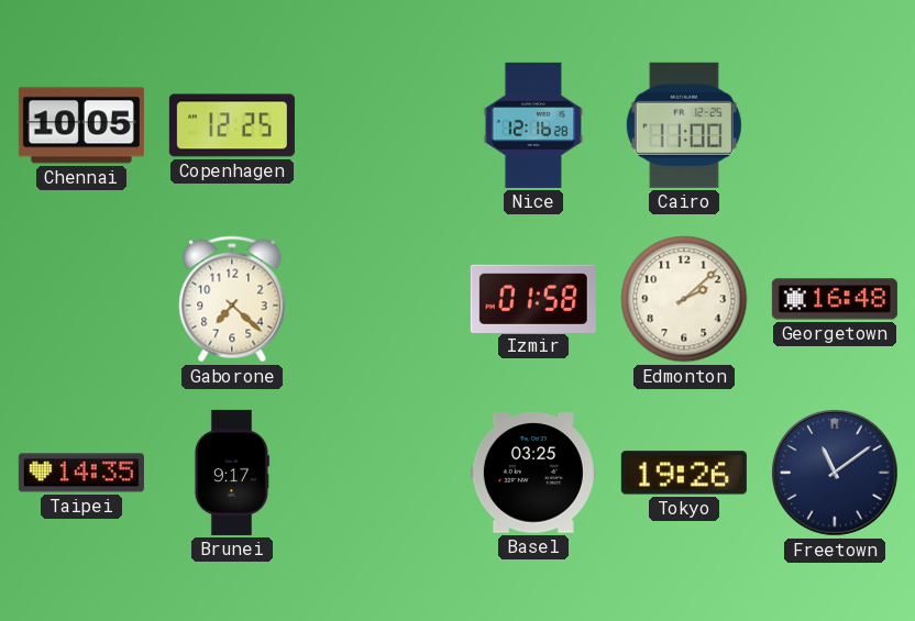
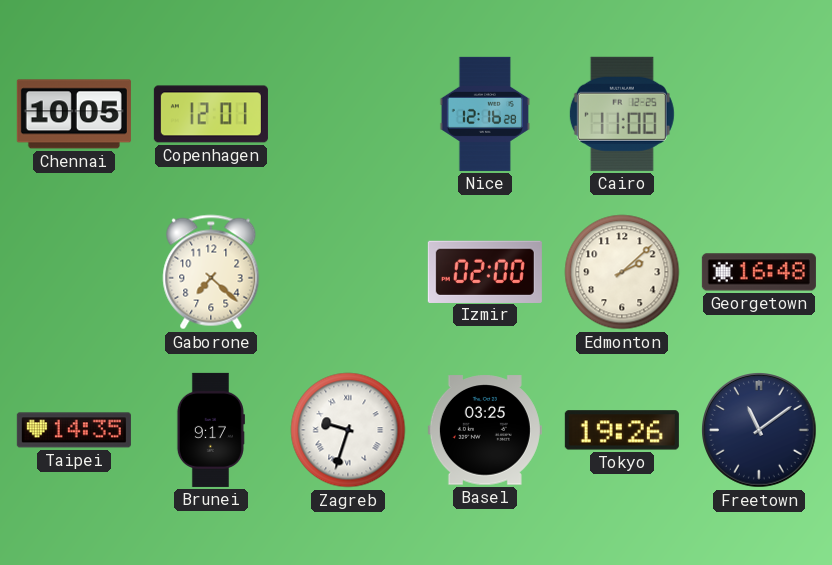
Copenhagen: 12:25 -> 12:01
Izmir: 01:58 -> 02:00
Zagreb: none -> 9:33
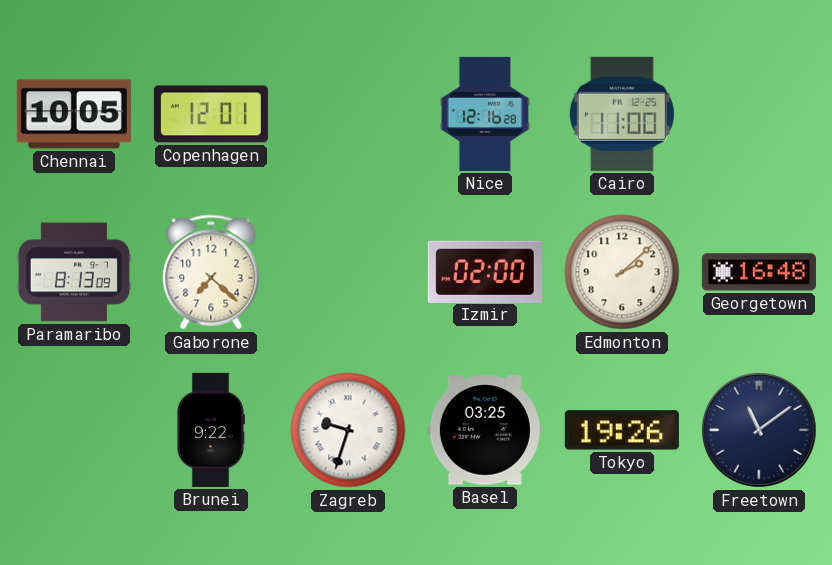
Paramaribo: none -> 8:13
Taipei: 14:35 -> none
Brunei: 9:17 -> 9:22
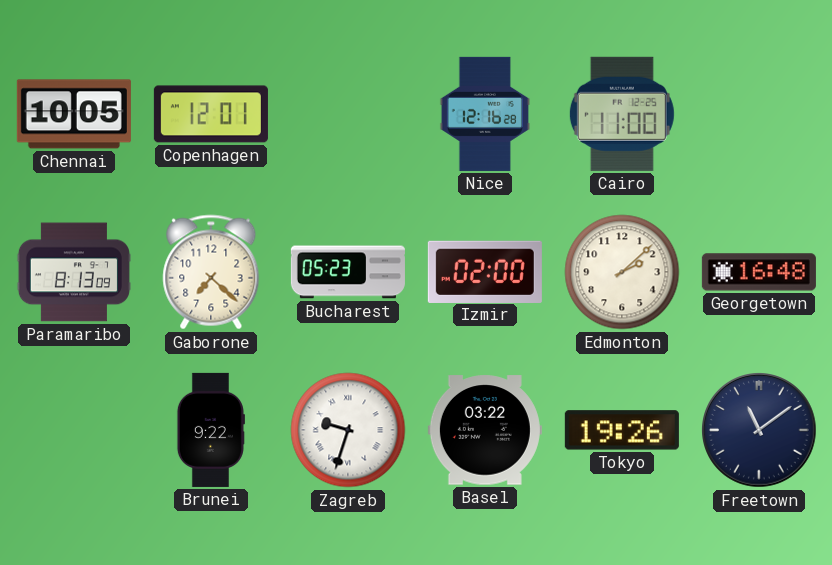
Bucharest: none -> 05:23
Basel: 03:25 -> 03:22
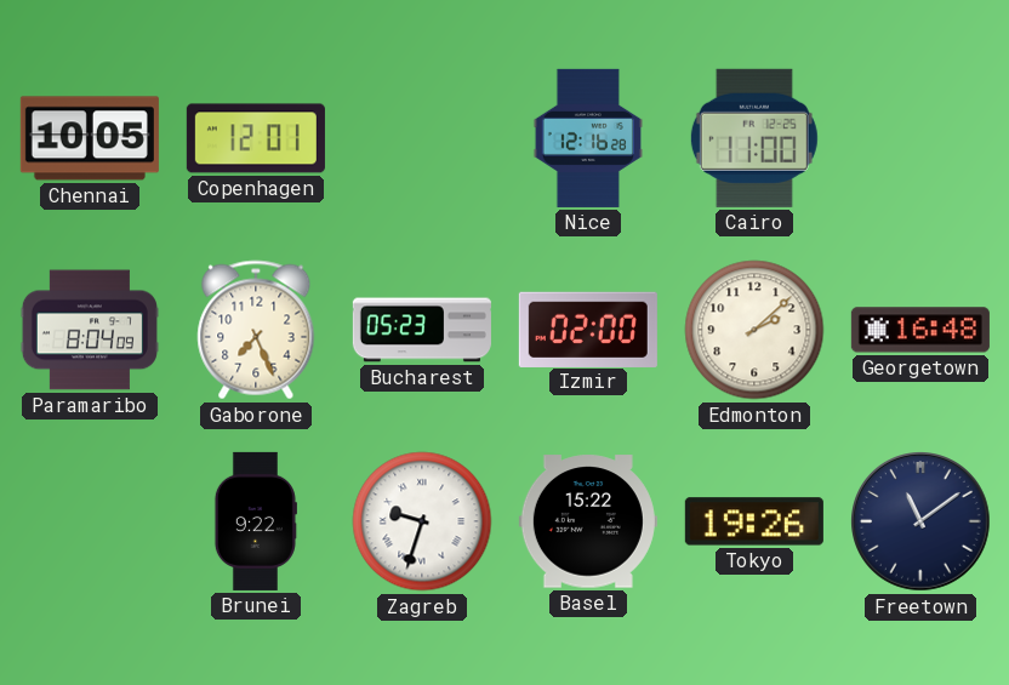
Paramaribo: 8:13 -> 8:04
Gaborone: 7:22 -> 7:26
Basel: 03:22 -> 15:22
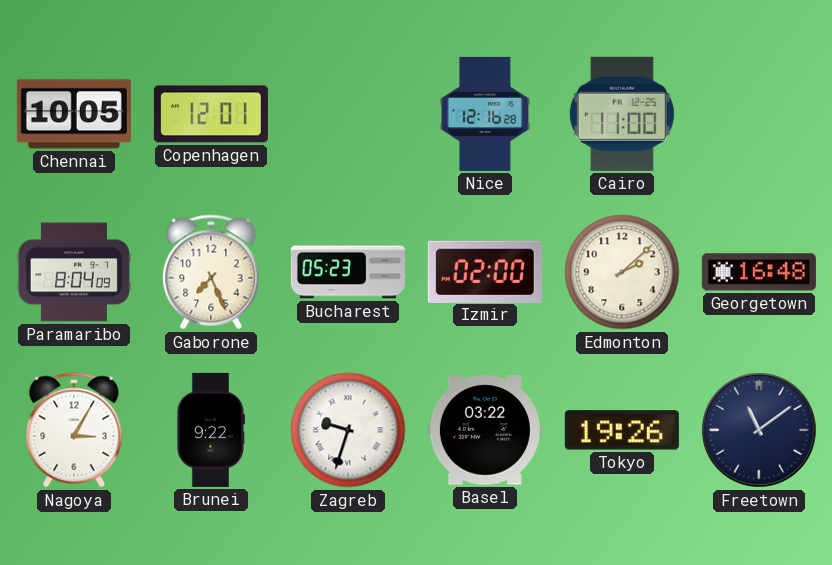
Nagoya: none -> 3:05
Basel: 15:22 -> 03:22
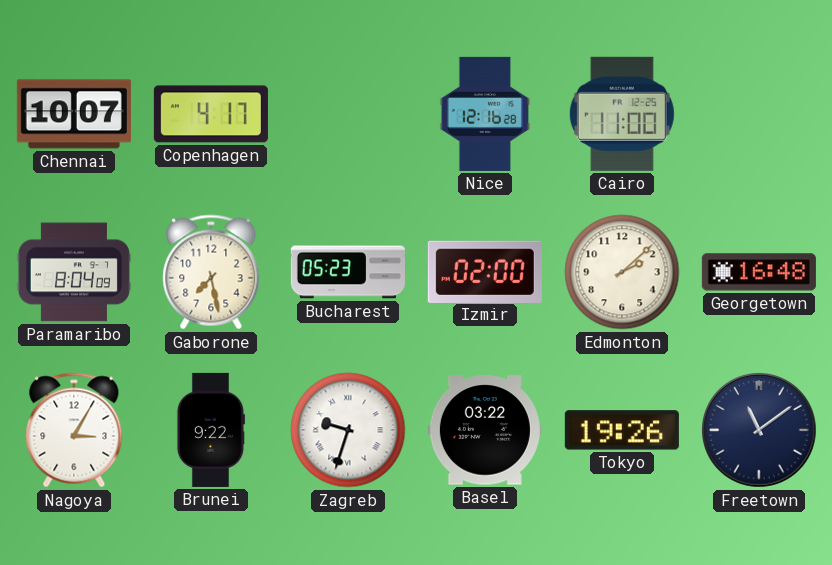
Chennai: 10:05 -> 10:07
Copenhagen: 12:01 -> 4:17
Gaborone: 7:26 -> 7:28
